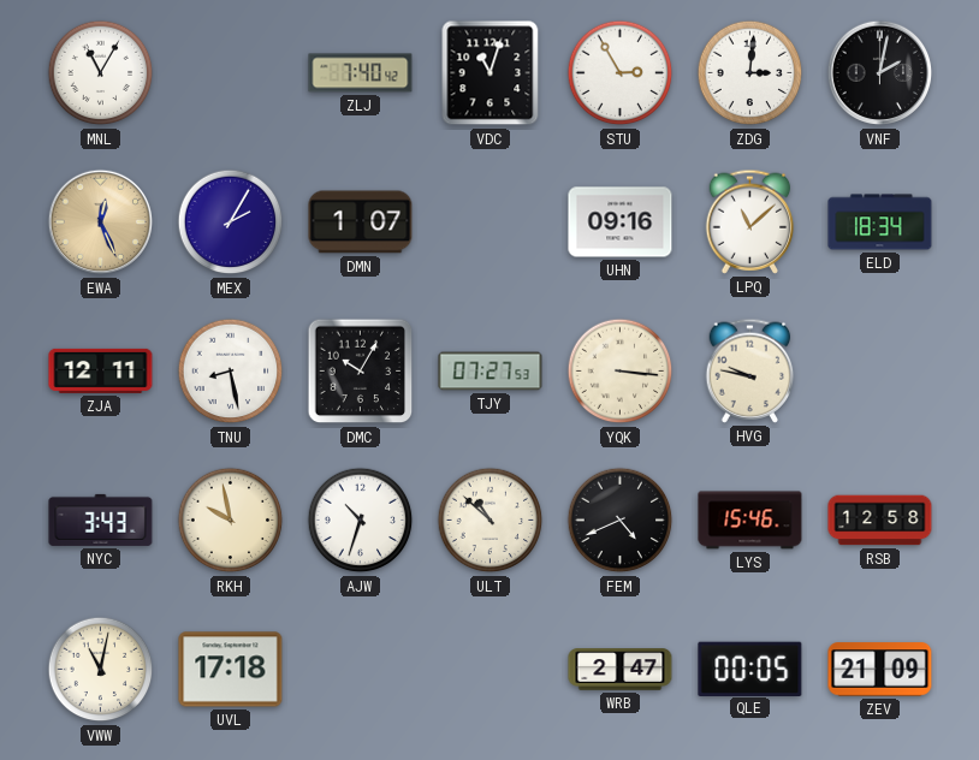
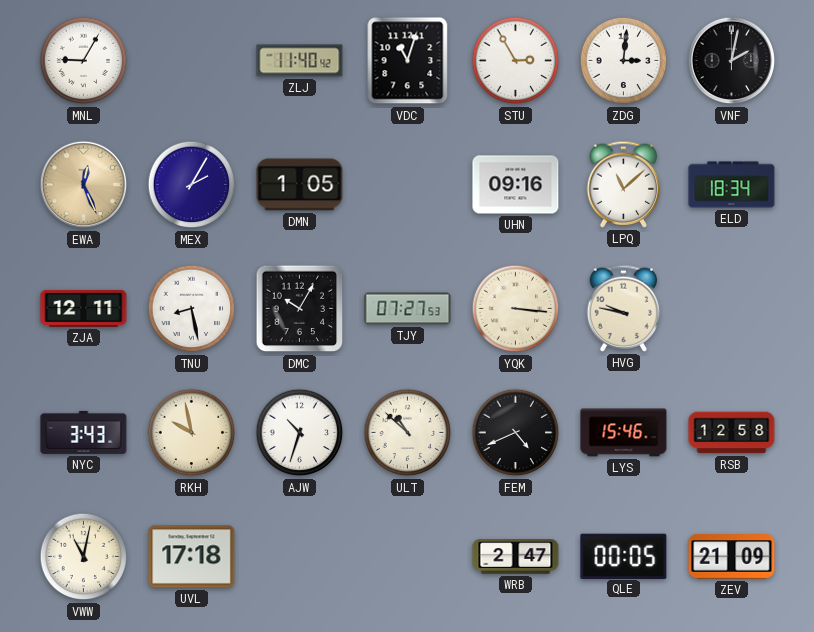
MNL: 11:05 -> 9:05
ZLJ: 7:40 -> 11:40
DMN: 1:07 -> 1:05
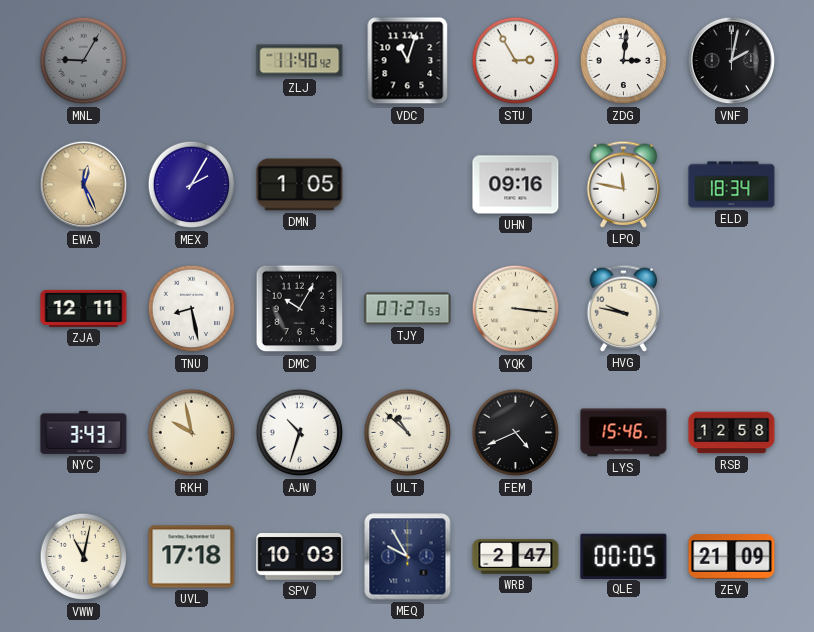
MNL dial: white -> grey
LPQ: 11:08 -> 11:47
SPV: none -> 10:03
MEQ: none -> 9:55
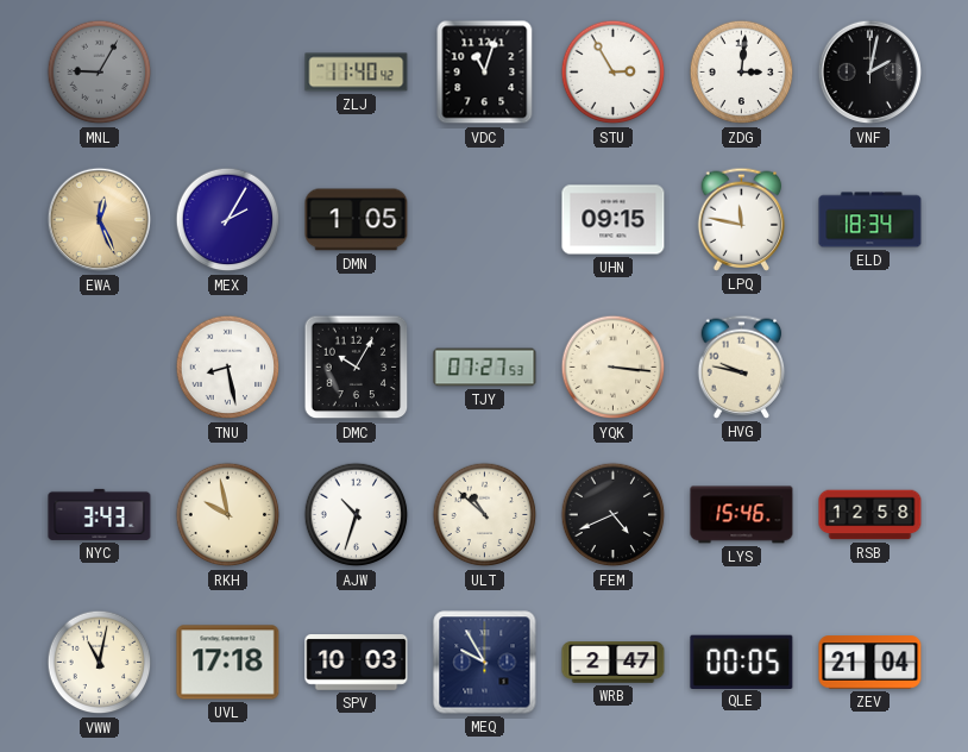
UHN: 09:16 -> 09:15
ZJA: 12:11 -> none
ZEV: 21:09 -> 21:04
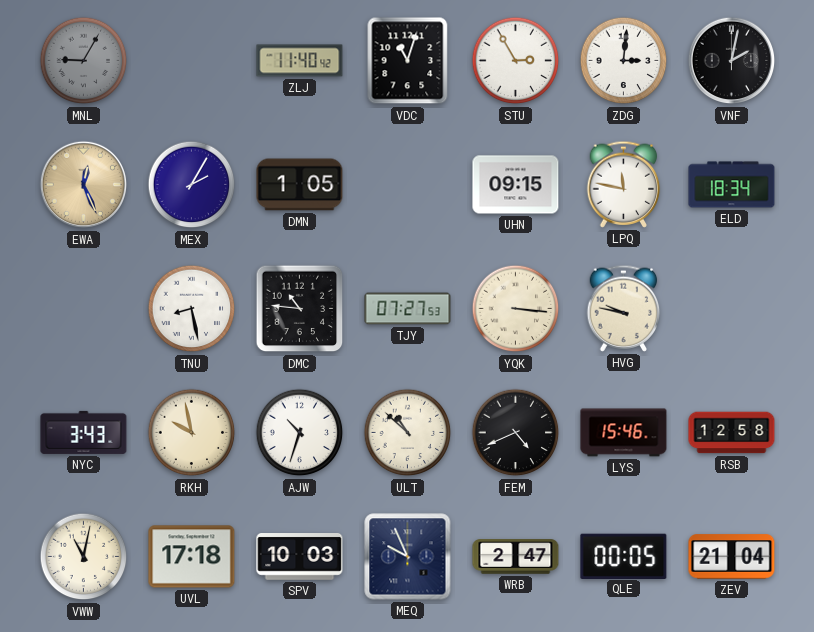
DMC: 10:05 -> 10:46
MEQ: 9:55 -> 9:56
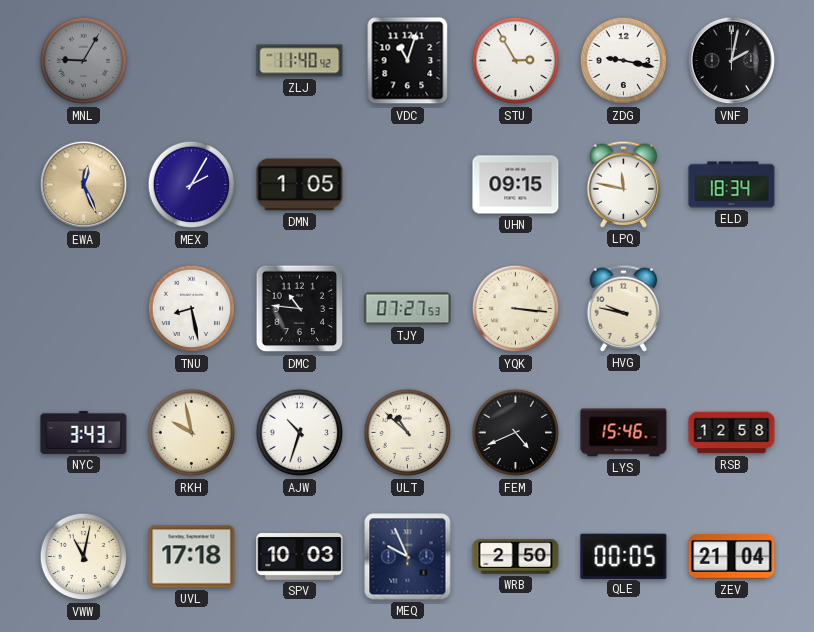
ZDG: 3:01 -> 9:17
WRB: 2:47 -> 2:50
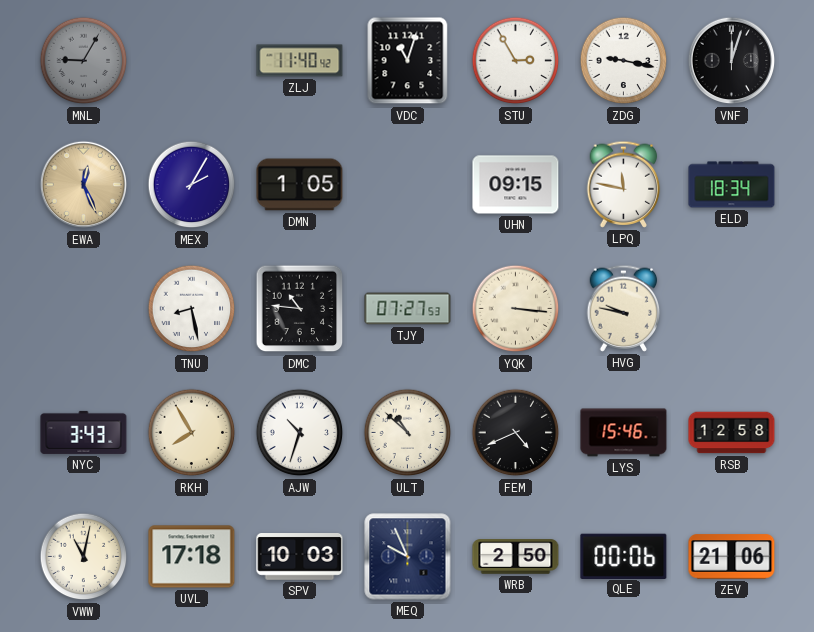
VNF: 2:02 -> 12:03
RKH: 9:58 -> 7:55
QLE: 00:05 -> 00:06
ZEV: 21:04 -> 21:06
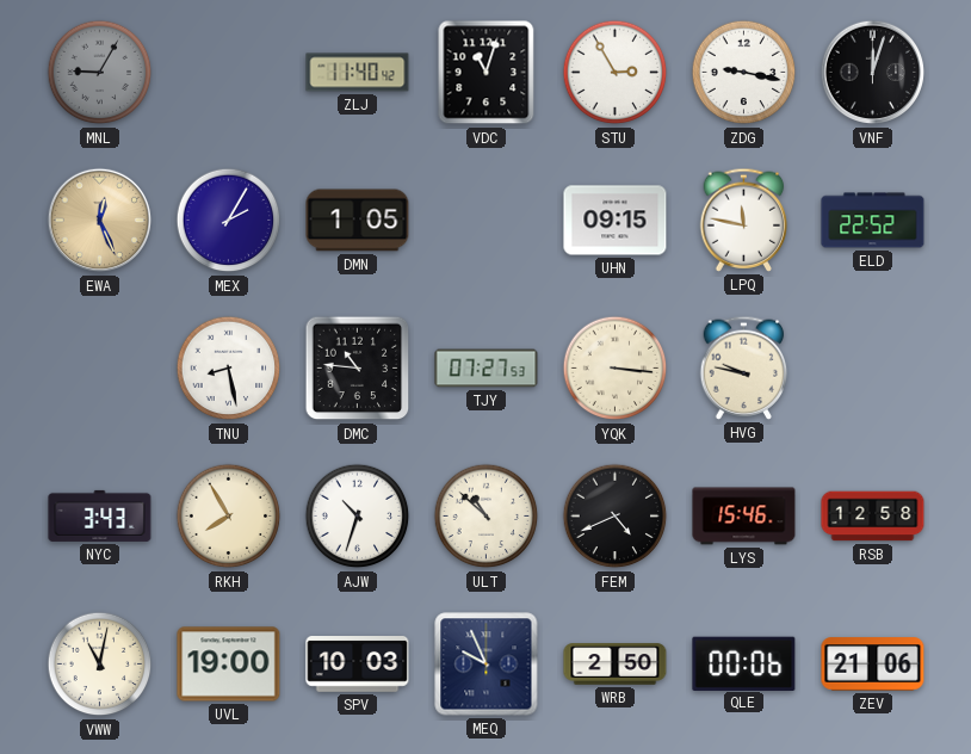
ELD: 18:34 -> 22:52
UVL: 17:18 -> 19:00
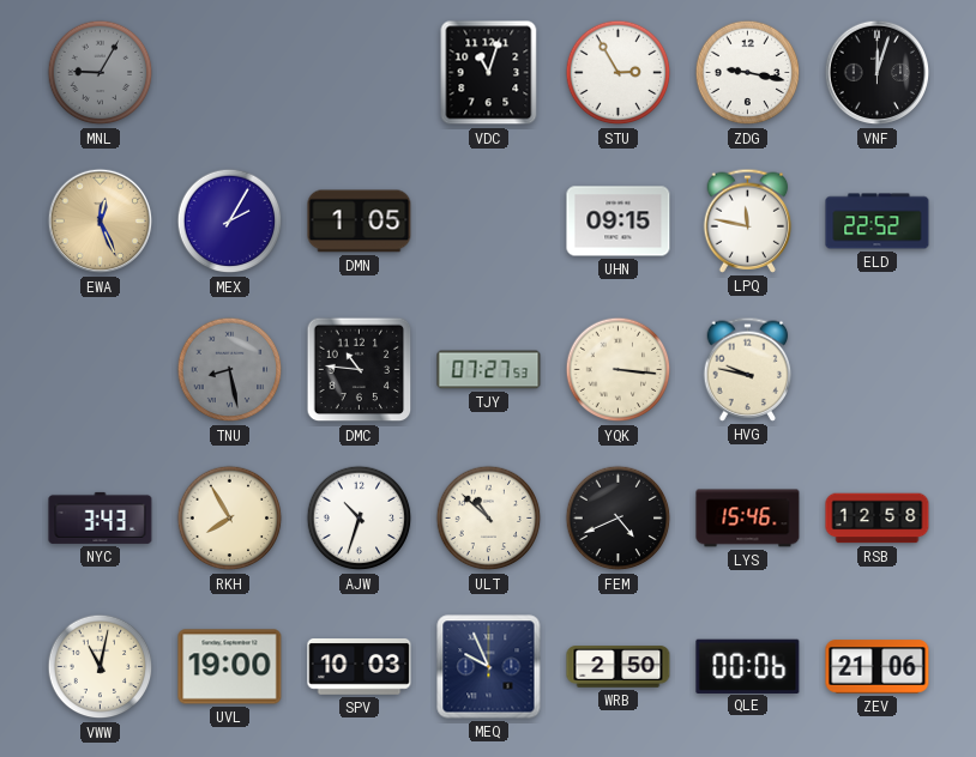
ZLJ: 11:40 -> none
TNU dial: white -> grey
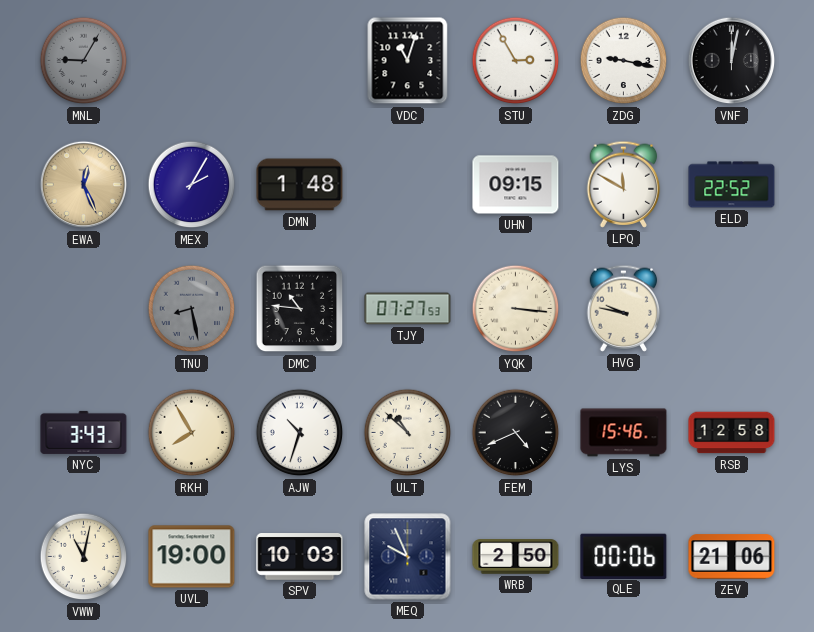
VNF: 12:03 -> 12:02
DMN: 1:05 -> 1:48
LPQ: 11:47 -> 11:50
